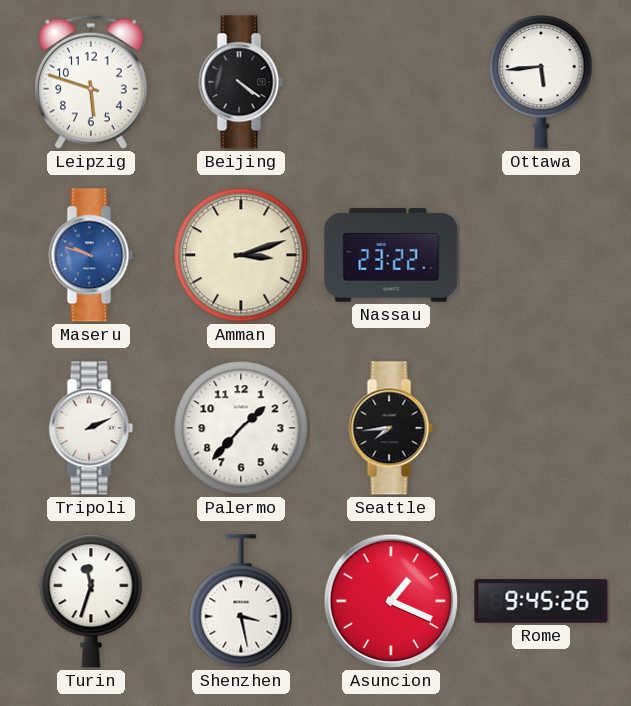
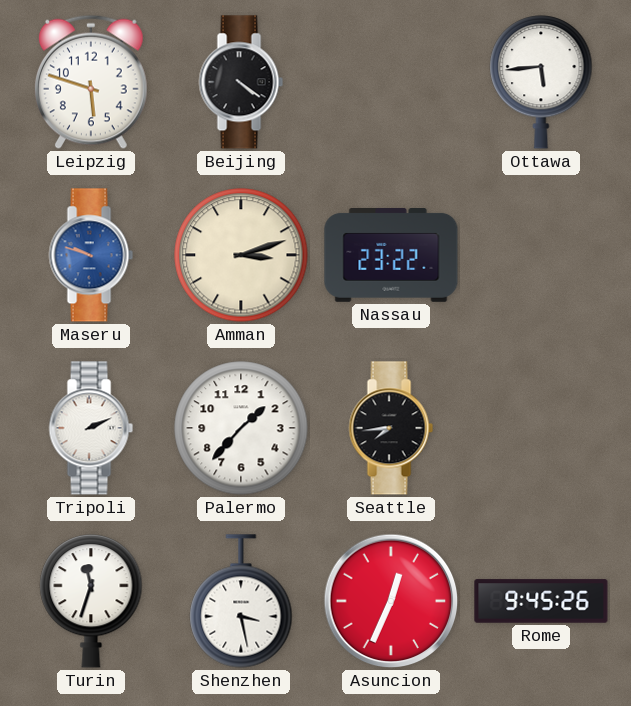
Asuncion: 1:19 -> 12:34
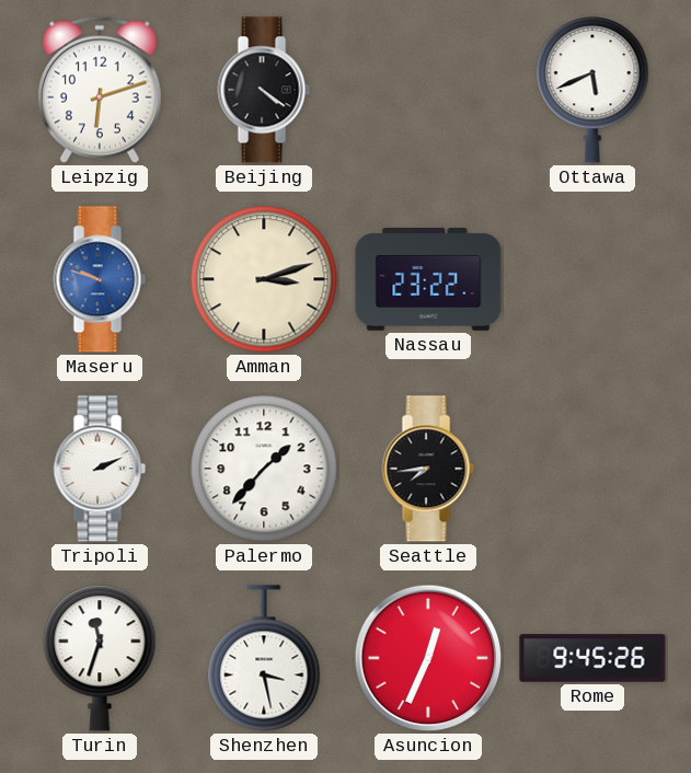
Leipzig: 5:48 -> 6:12
Ottawa: 5:44 -> 5:41
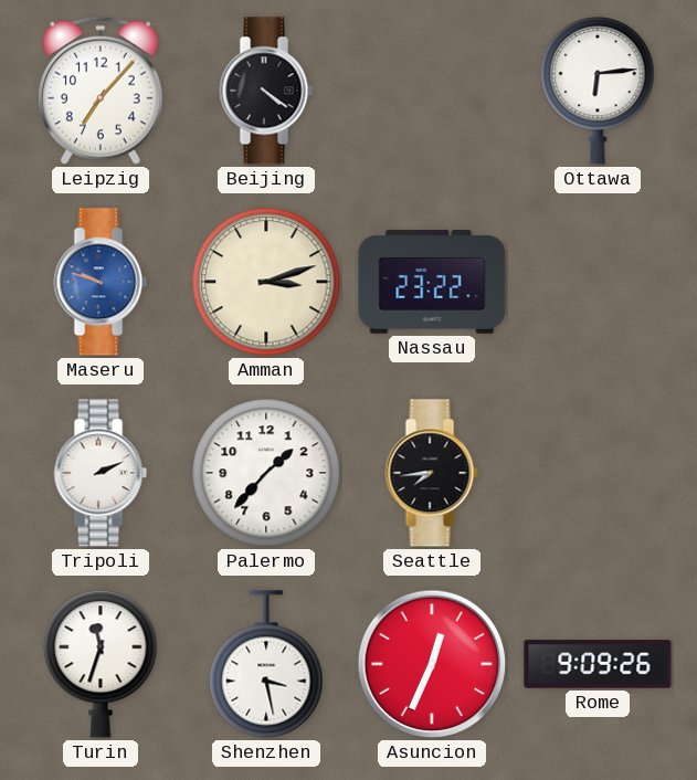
Leipzig: 6:12 -> 7:07
Ottawa: 5:41 -> 6:14
Rome: 9:45 -> 9:09
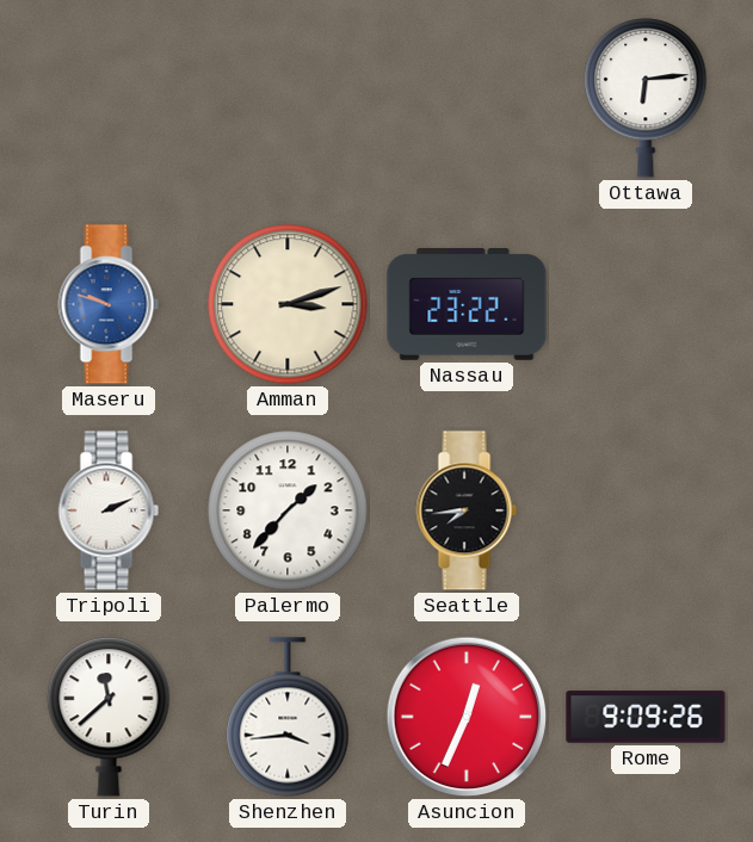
Leipzig: 7:07 -> none
Beijing: 4:21 -> none
Turin: 11:33 -> 11:38
Shenzhen: 3:28 -> 3:44
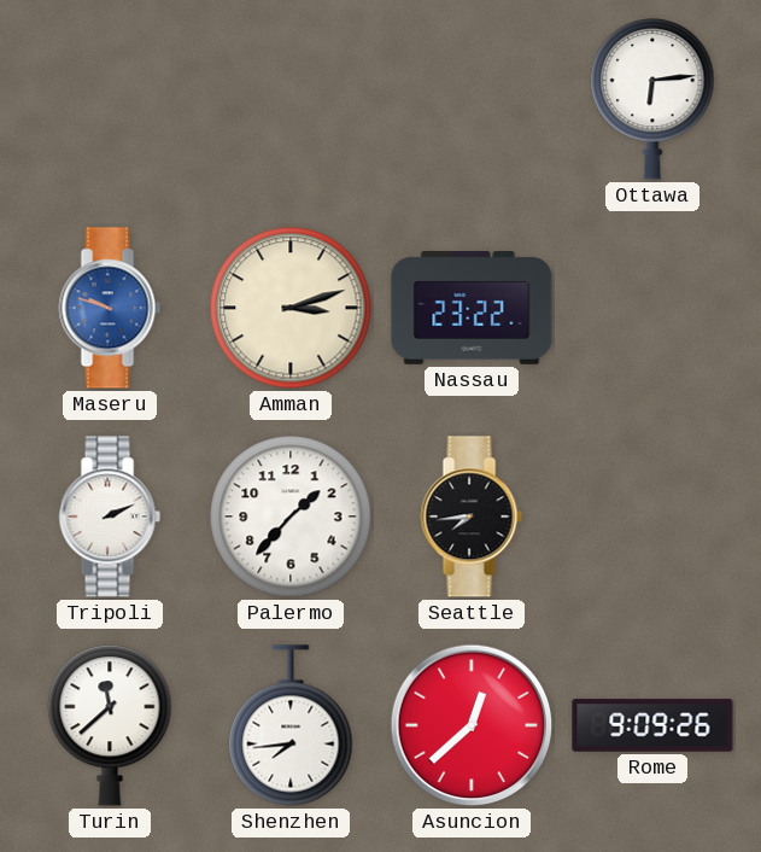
Shenzhen: 3:44 -> 7:44
Asuncion: 12:34 -> 12:38
